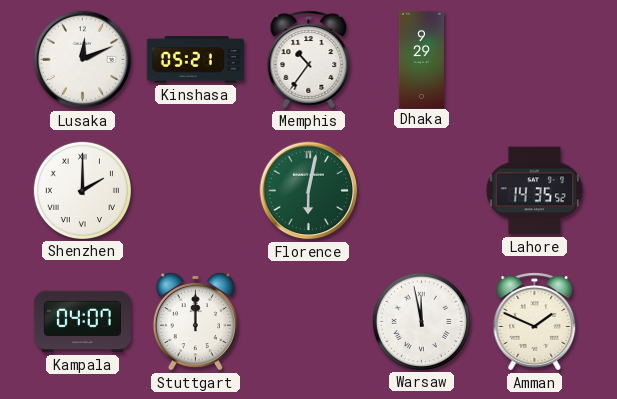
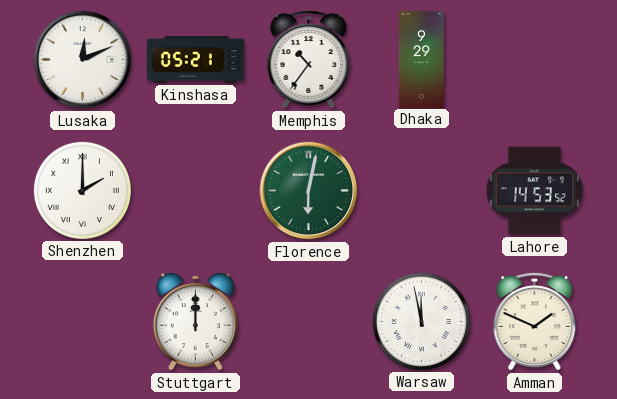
Lahore: 14:35 -> 14:53
Kampala: 04:07 -> none
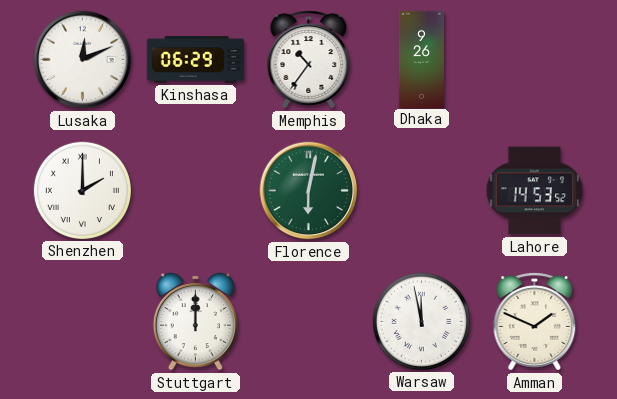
Kinshasa: 05:21 -> 06:29
Dhaka: 9:29 -> 9:26
